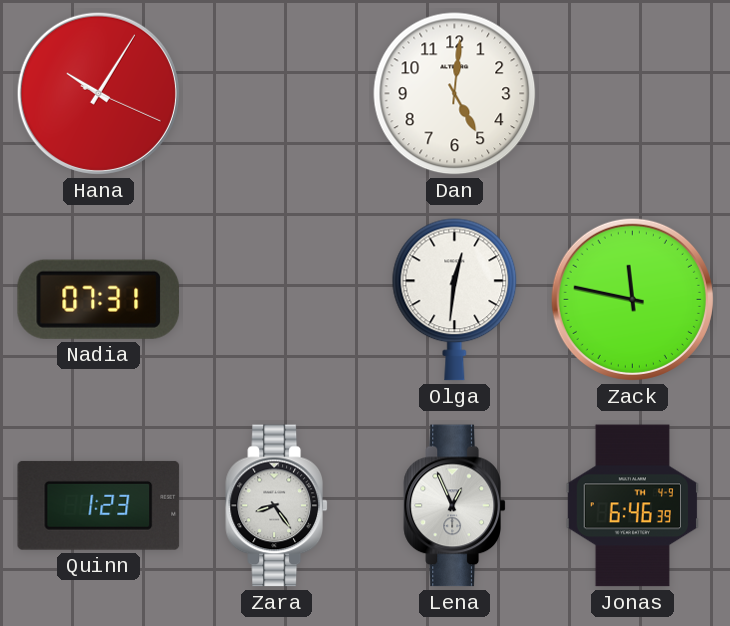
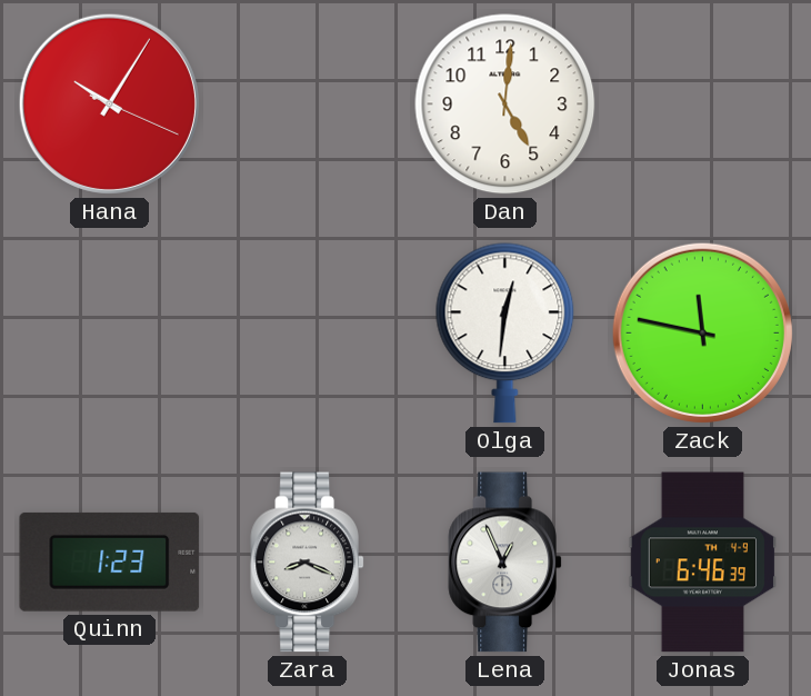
Nadia: 07:31 -> none
Zara: 8:24 -> 8:19
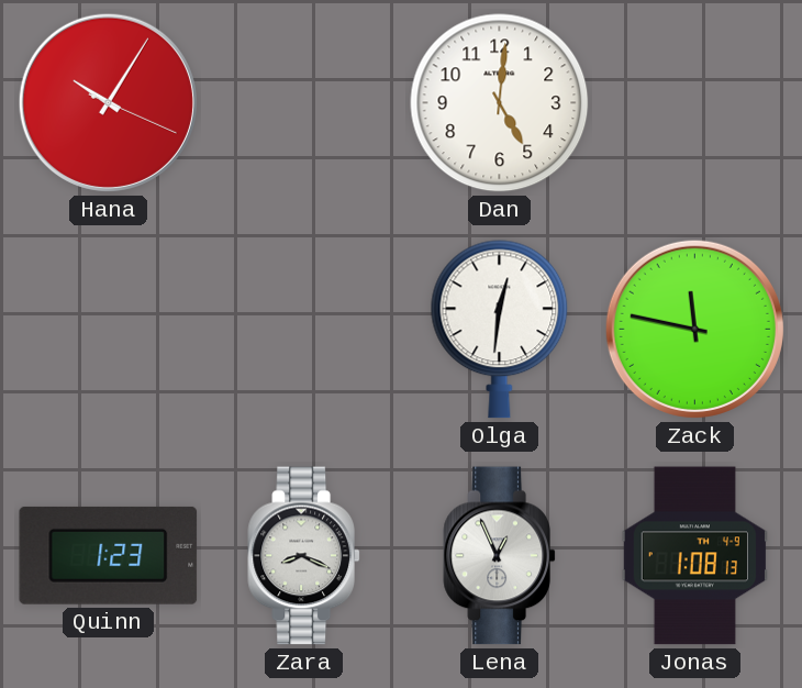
Jonas: 6:46 -> 1:08
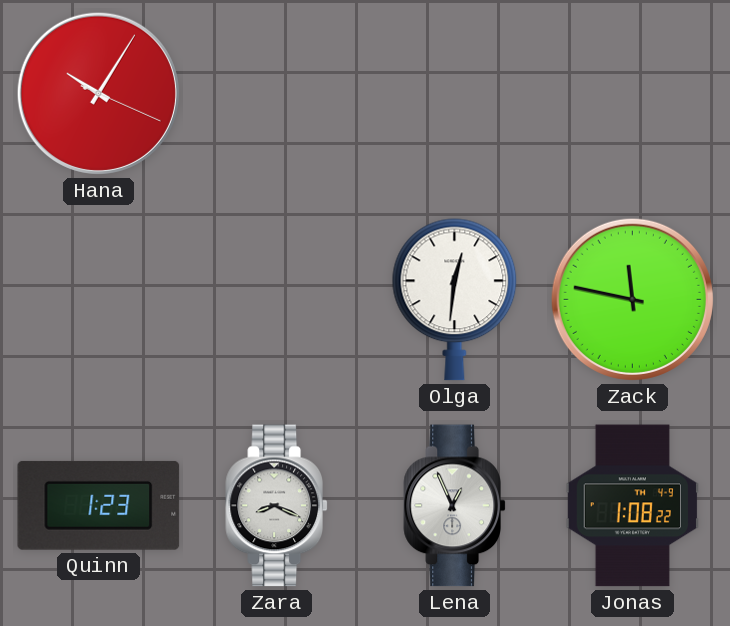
Dan: 5:01 -> none
Jonas: 1:08:13 -> 1:08:22
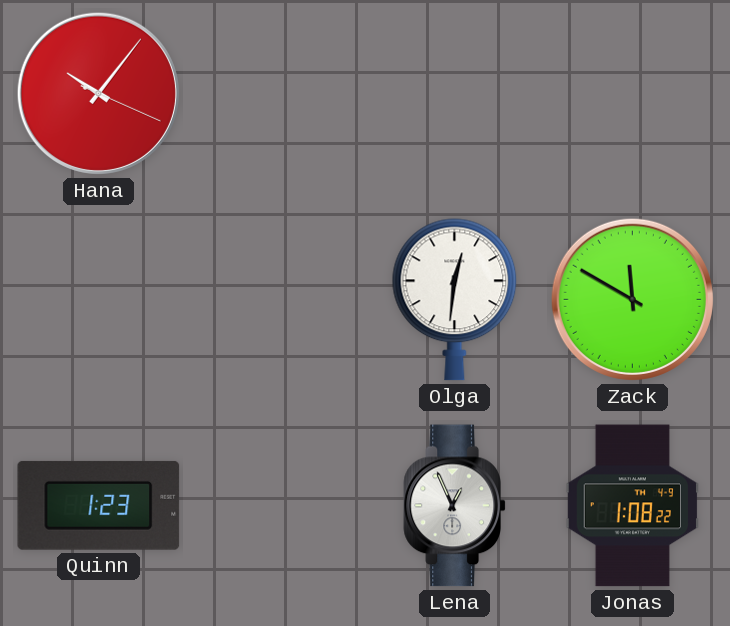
Hana: 10:05 -> 10:06
Zack: 11:47 -> 11:50
Zara: 8:19 -> none
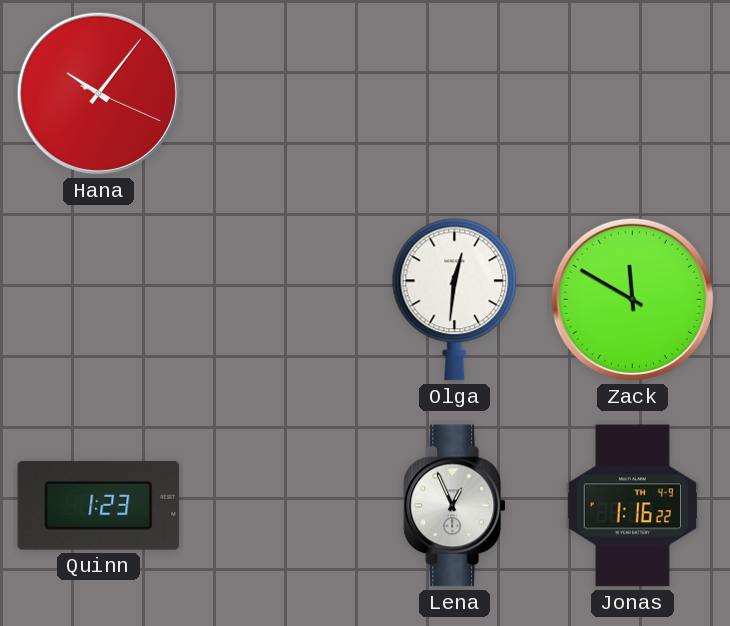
Jonas: 1:08 -> 1:16
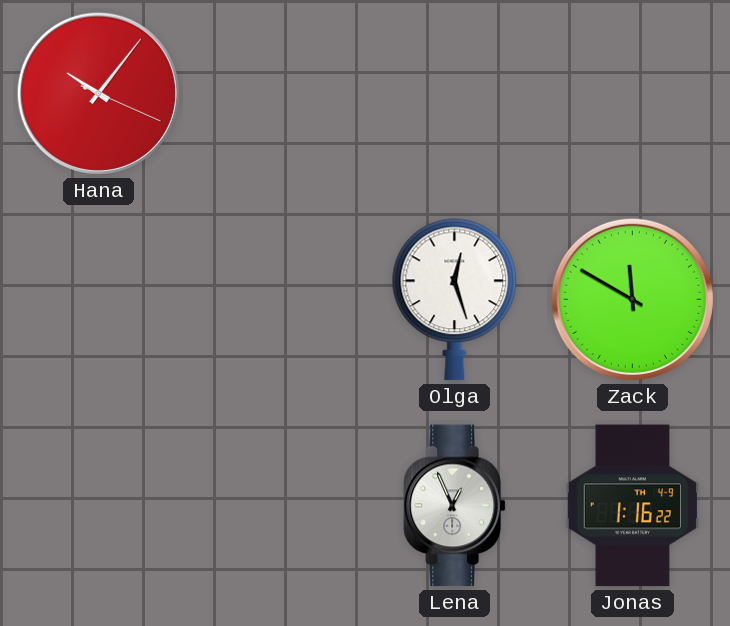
Olga: 12:31 -> 12:27
Quinn: 1:23 -> none
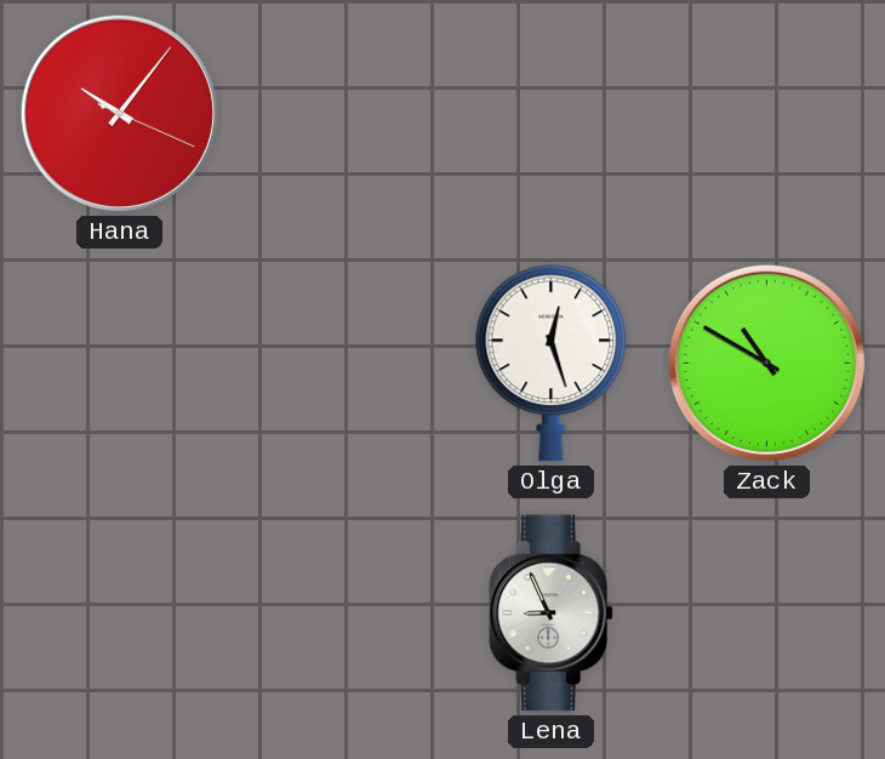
Zack: 11:50 -> 10:50
Lena: 12:56 -> 8:56
Jonas: 1:16 -> none
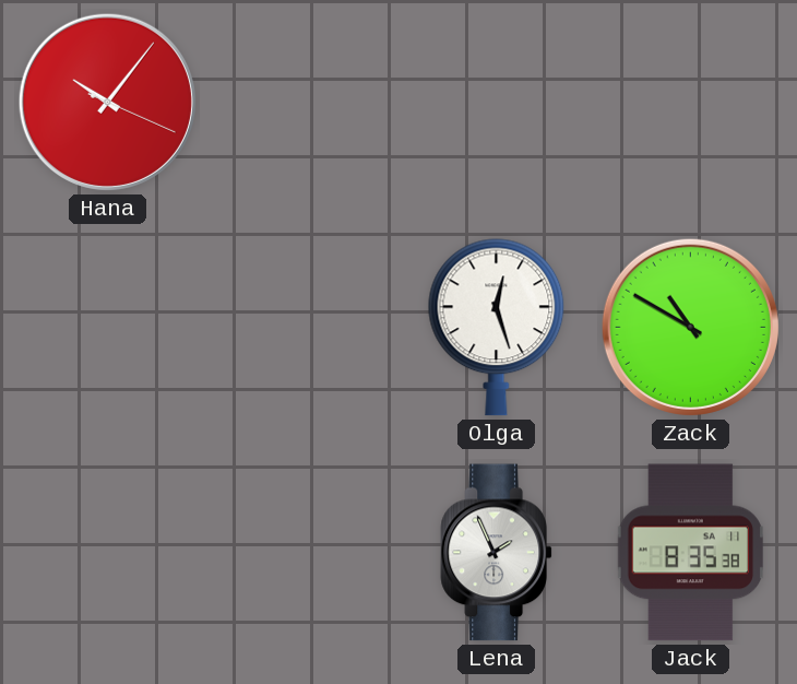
Lena: 8:56 -> 1:56
Jack: none -> 8:35
